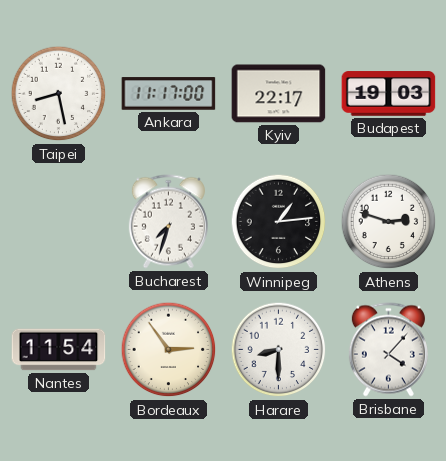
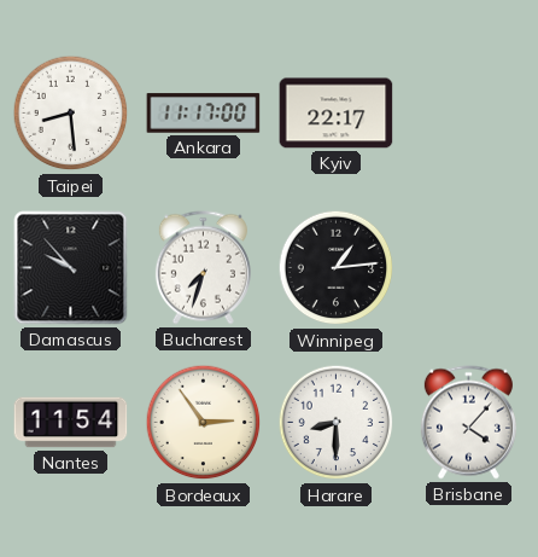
Taipei: 8:28 -> 8:29
Budapest: 19:03 -> none
Damascus: none -> 9:53
Athens: 2:48 -> none
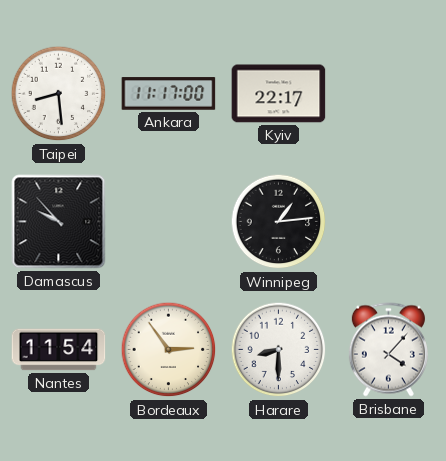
Bucharest: 7:33 -> none
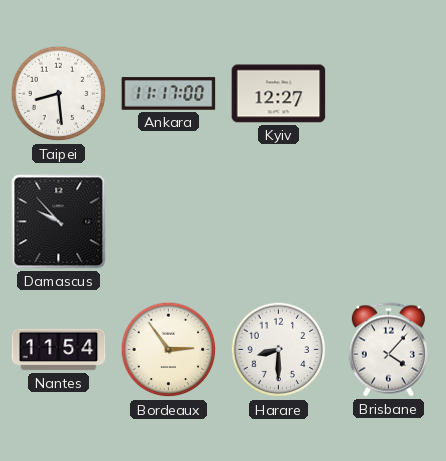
Kyiv: 22:17 -> 12:27
Winnipeg: 1:14 -> none
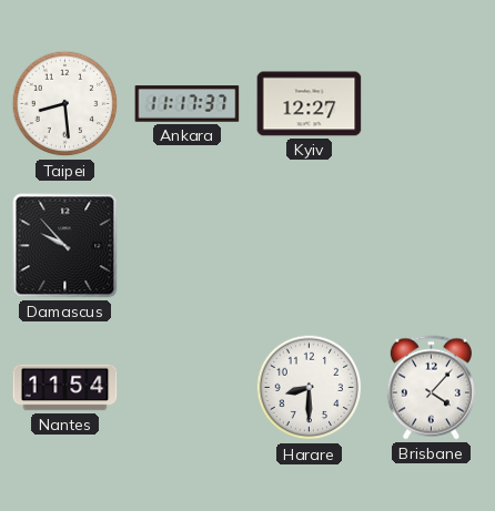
Ankara: 11:17:00 -> 11:17:37
Bordeaux: 2:54 -> none
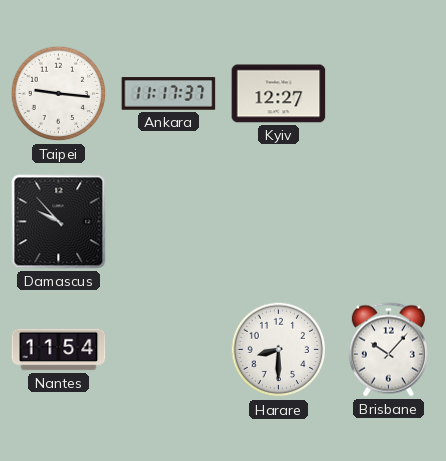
Taipei: 8:29 -> 9:16
Brisbane: 4:07 -> 10:07
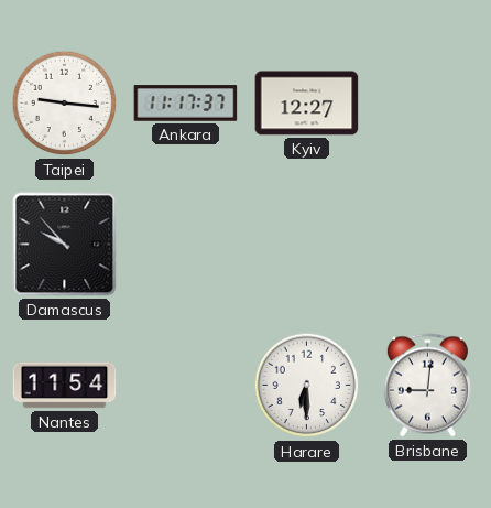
Harare: 8:30 -> 6:30
Brisbane: 10:07 -> 9:01
